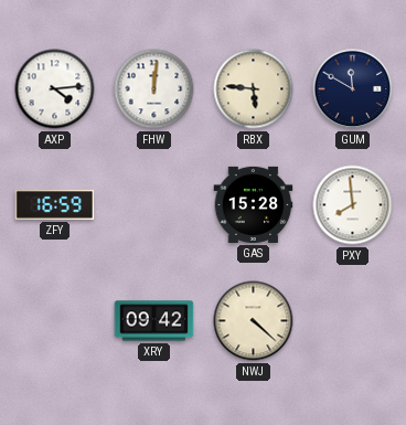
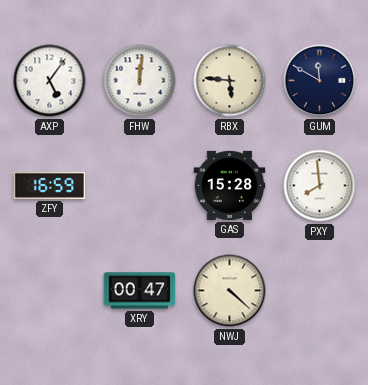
AXP: 4:14 -> 5:06
XRY: 09:42 -> 00:47
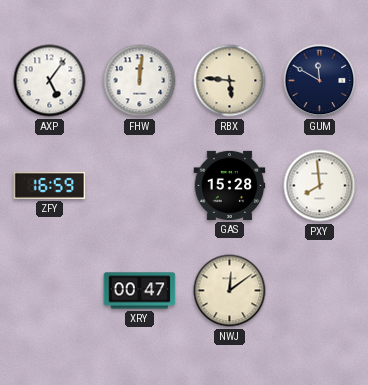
NWJ: 4:22 -> 12:09
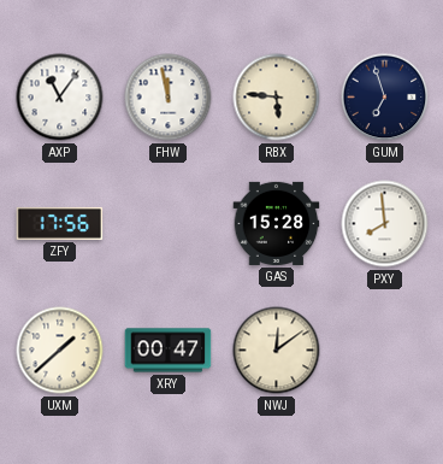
AXP: 5:06 -> 11:06
FHW: 12:01 -> 11:58
GUM: 11:50 -> 6:57
ZFY: 16:59 -> 17:56
UXM: none -> 1:38
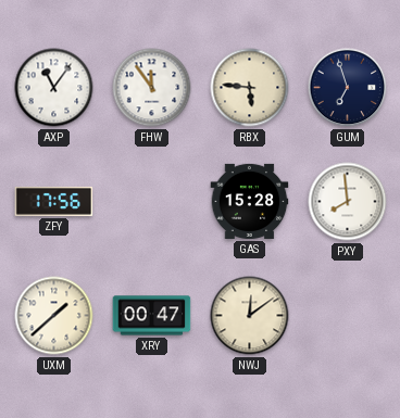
FHW: 11:58 -> 11:54
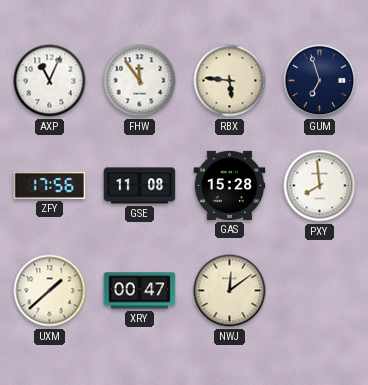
AXP: 11:06 -> 11:04
GSE: none -> 11:08
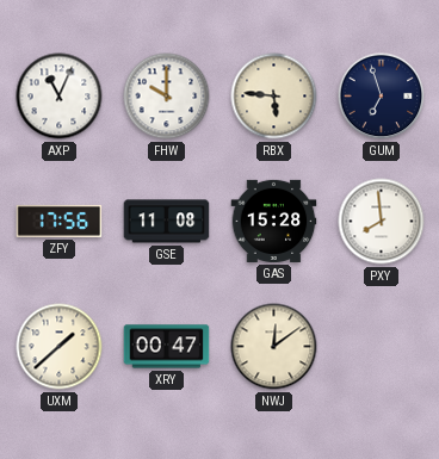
FHW: 11:54 -> 10:00
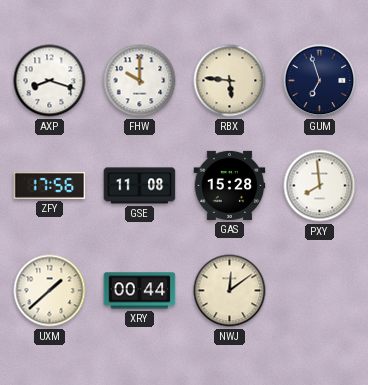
AXP: 11:04 -> 8:18
XRY: 00:47 -> 00:44
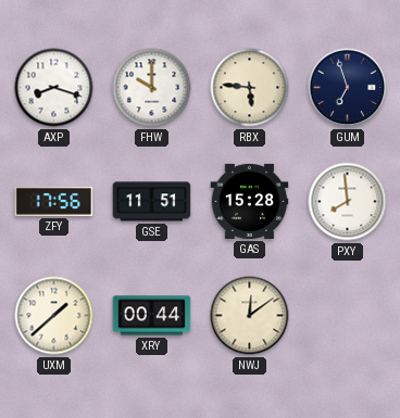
GSE: 11:08 -> 11:51
